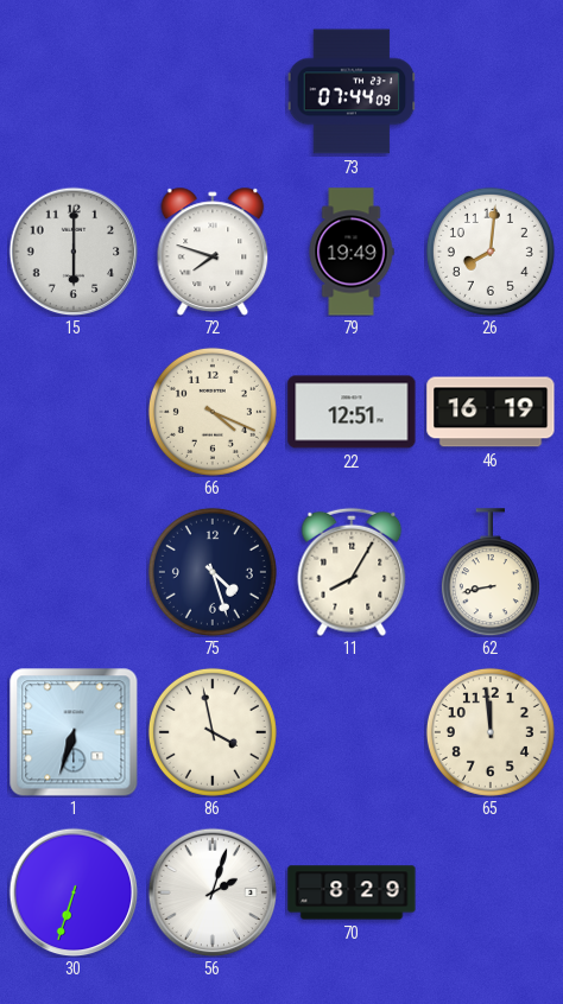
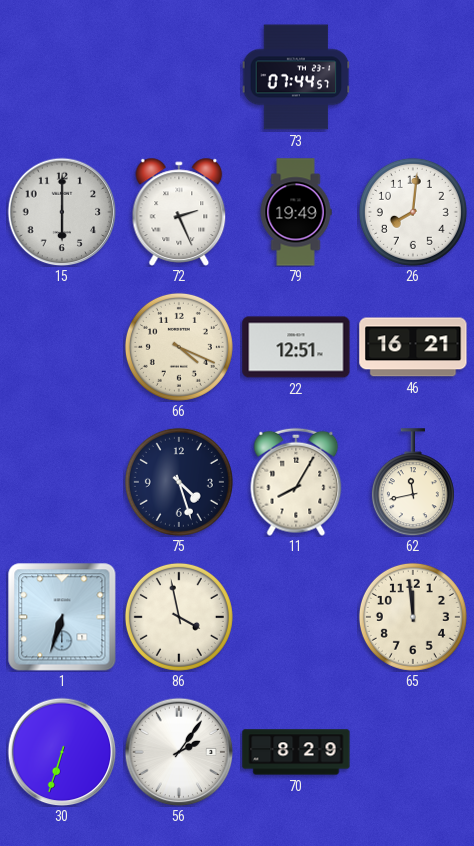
73: 07:44:09 -> 07:44:57
72: 7:48 -> 2:26
46: 16:19 -> 16:21
62: 8:43 -> 11:43
56: 2:03 -> 2:06
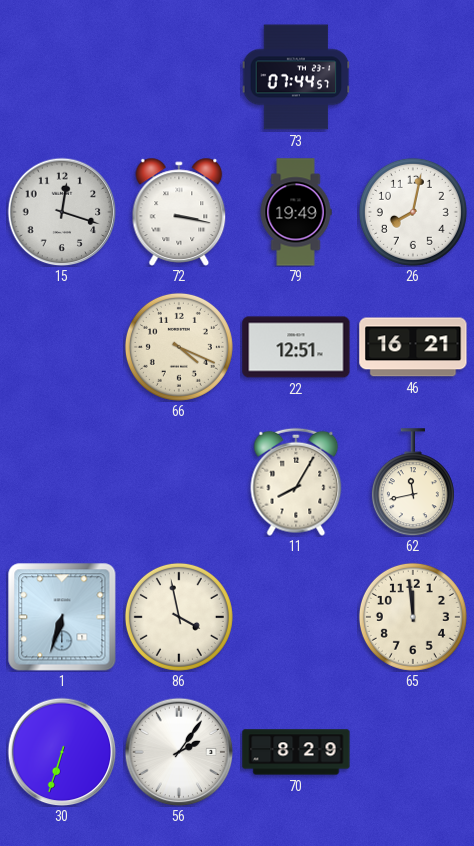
15: 6:00 -> 12:18
72: 2:26 -> 3:17
26: 8:01 -> 8:02
75: 4:27 -> none
